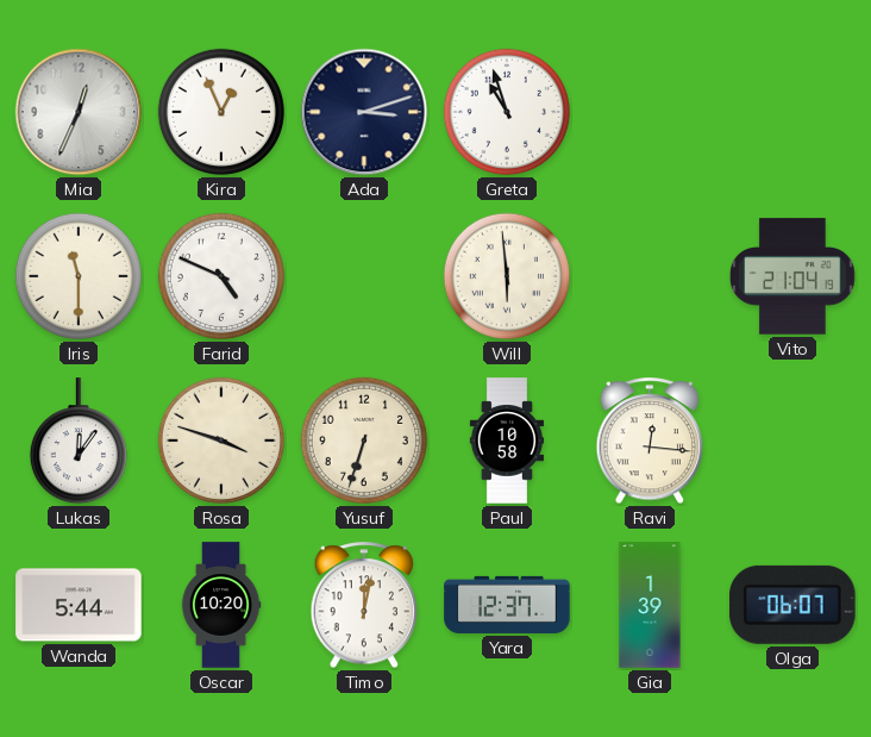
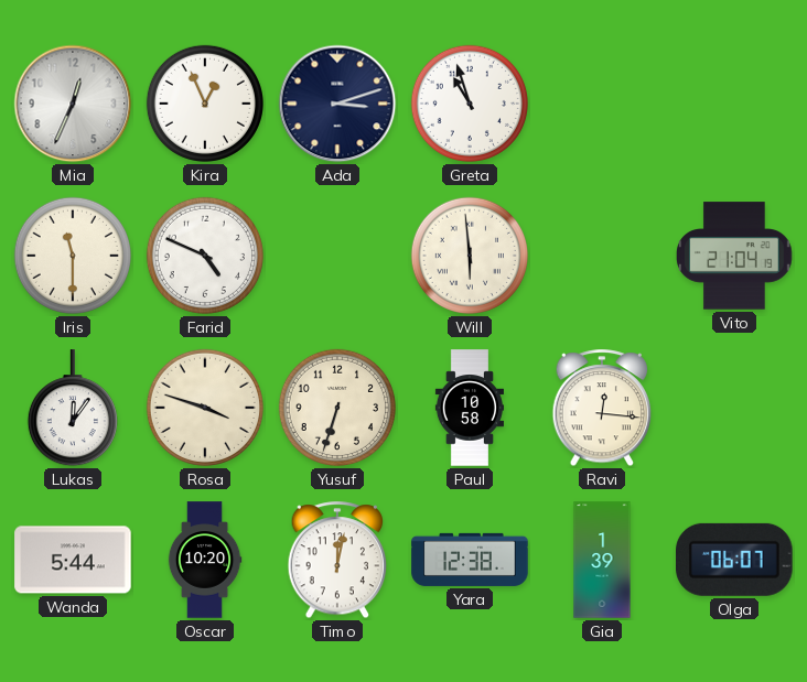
Yara: 12:37 -> 12:38
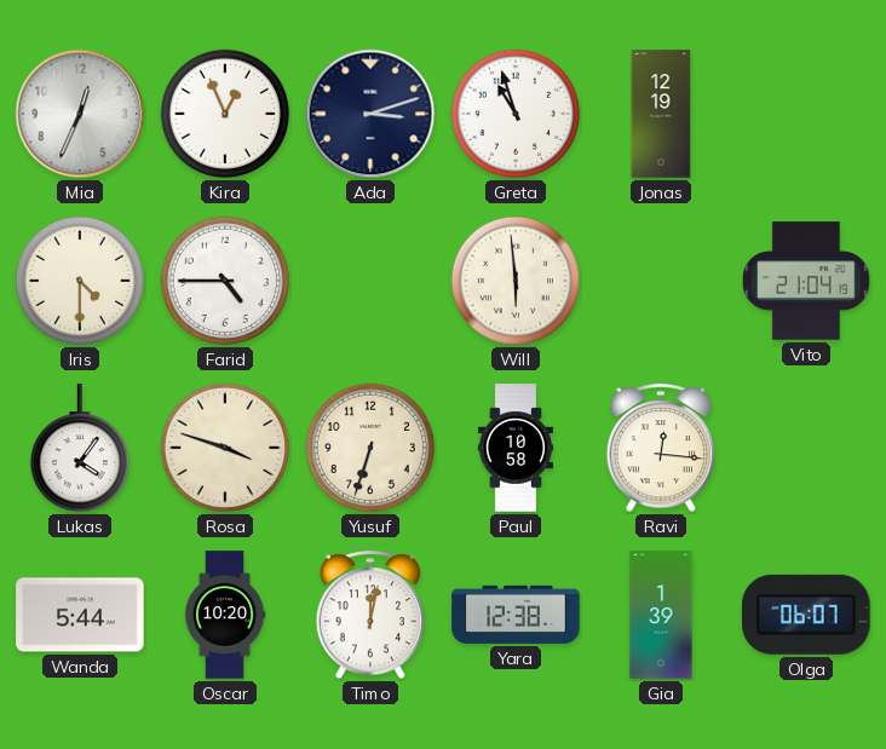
Jonas: none -> 12:19
Iris: 11:30 -> 4:30
Farid: 4:49 -> 4:45
Lukas: 12:06 -> 4:06
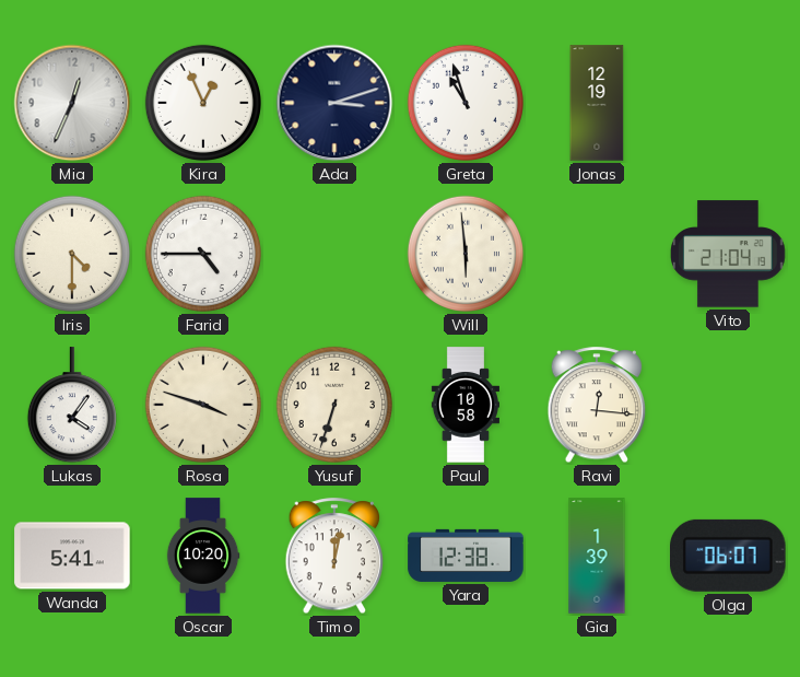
Wanda: 5:44 -> 5:41
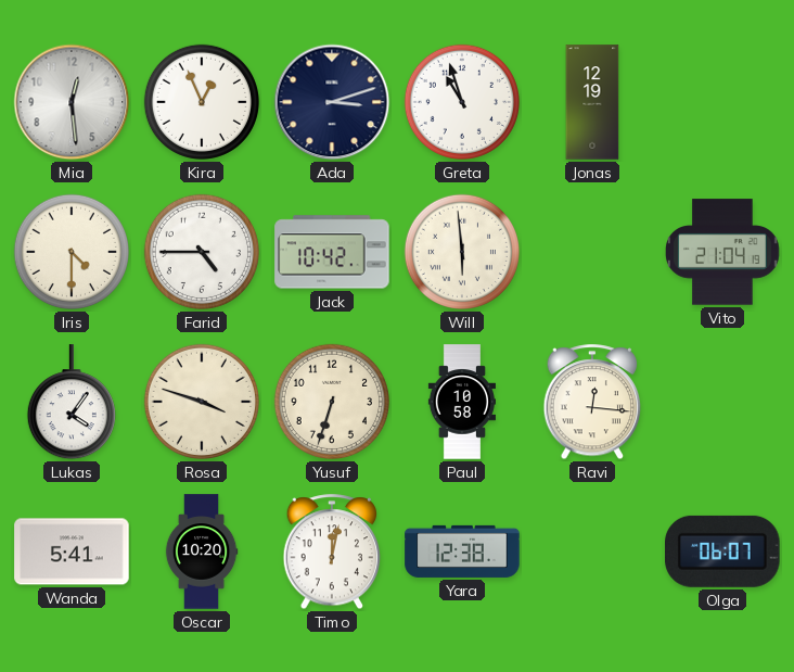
Mia: 12:34 -> 12:29
Jack: none -> 10:42
Gia: 1:39 -> none
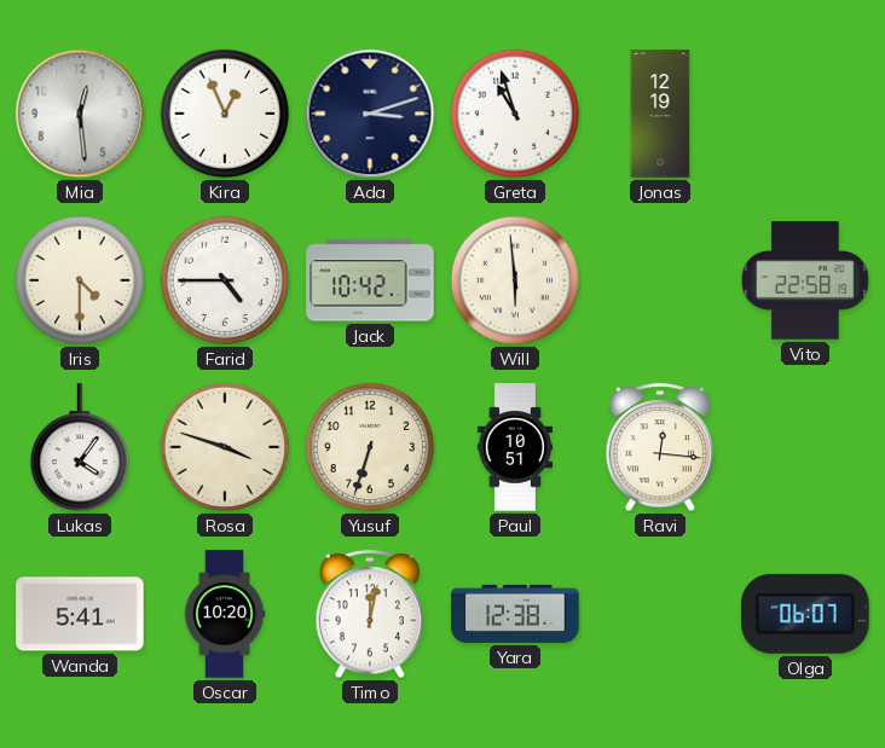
Vito: 21:04 -> 22:58
Paul: 10:58 -> 10:51
